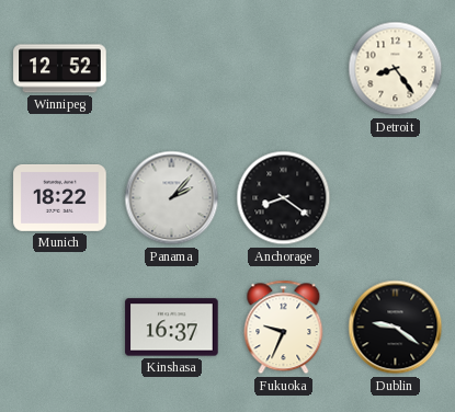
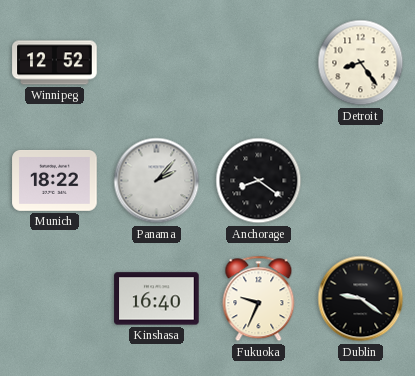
Kinshasa: 16:37 -> 16:40
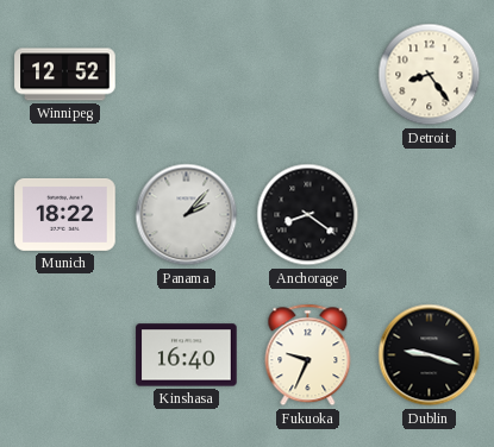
Dublin: 9:21 -> 9:18
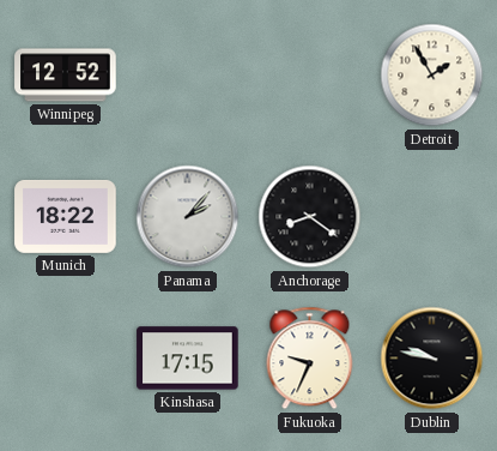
Detroit: 8:24 -> 1:55
Kinshasa: 16:40 -> 17:15
Dublin: 9:18 -> 9:47
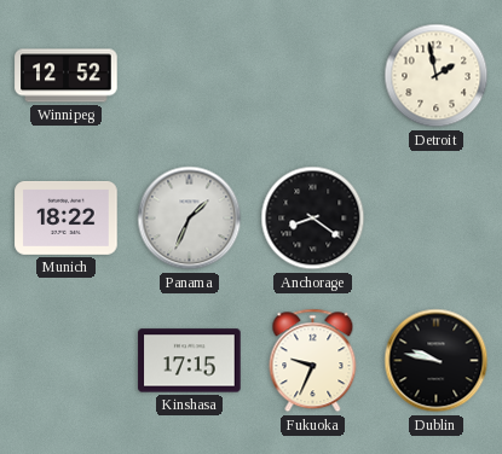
Detroit: 1:55 -> 1:58
Panama: 2:07 -> 1:34
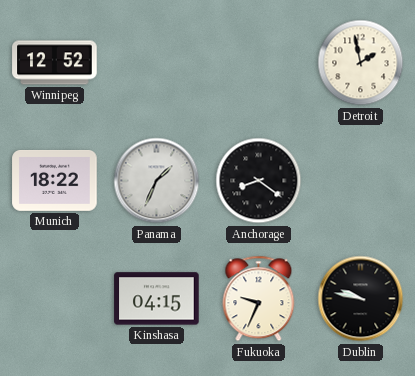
Kinshasa: 17:15 -> 04:15
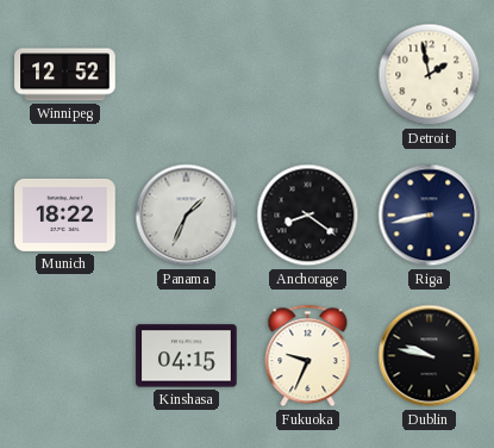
Riga: none -> 8:43
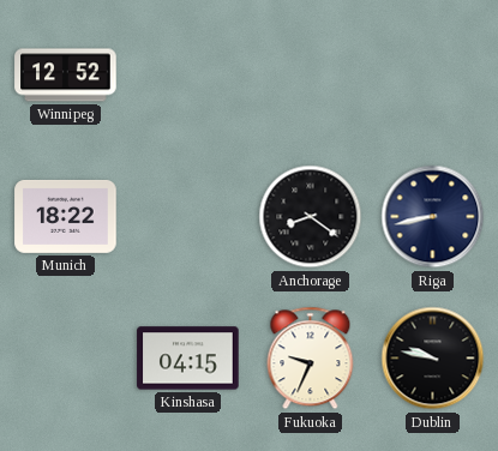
Detroit: 1:58 -> none
Panama: 1:34 -> none
